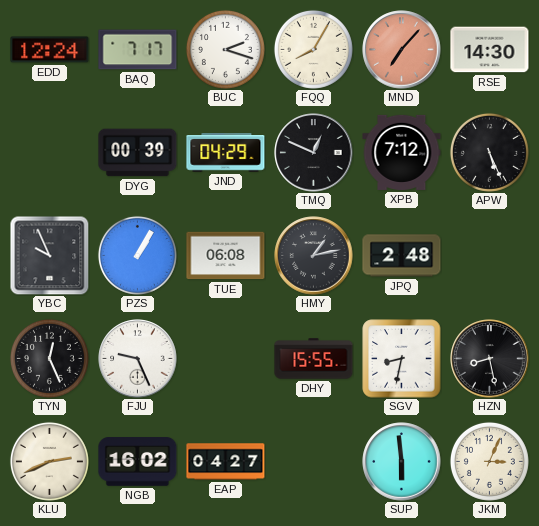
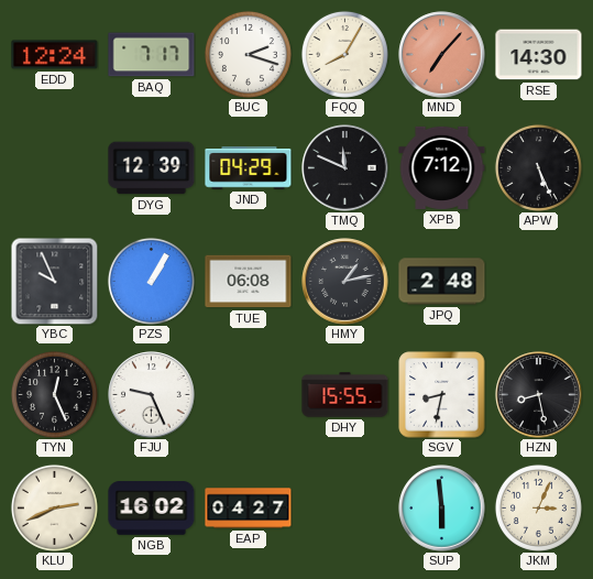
DYG: 00:39 -> 12:39
TMQ: 12:49 -> 11:49
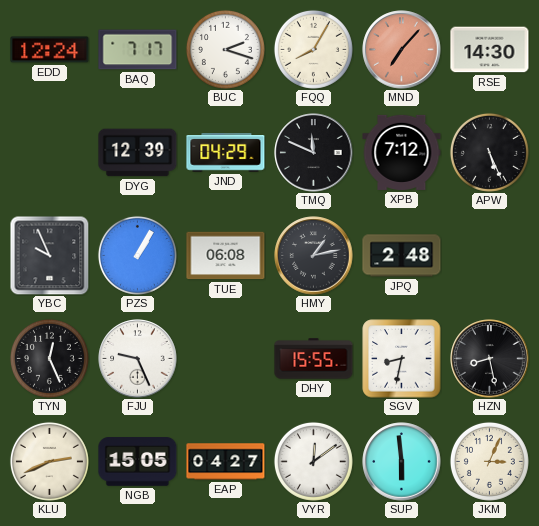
NGB: 16:02 -> 15:05
VYR: none -> 12:09
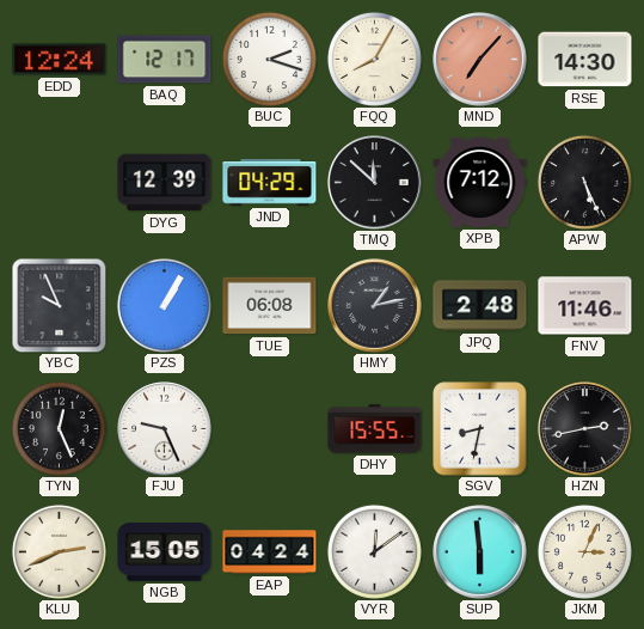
BAQ: 7:17 -> 12:17
TMQ: 11:49 -> 11:52
FNV: none -> 11:46
HZN: 8:28 -> 2:43
EAP: 04:27 -> 04:24
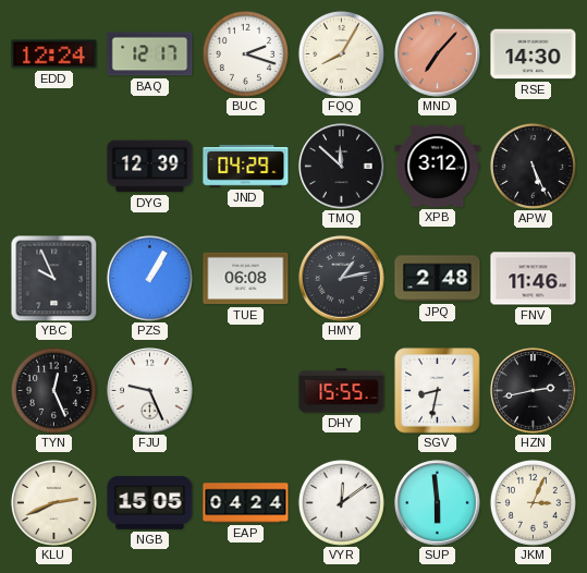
XPB: 7:12 -> 3:12
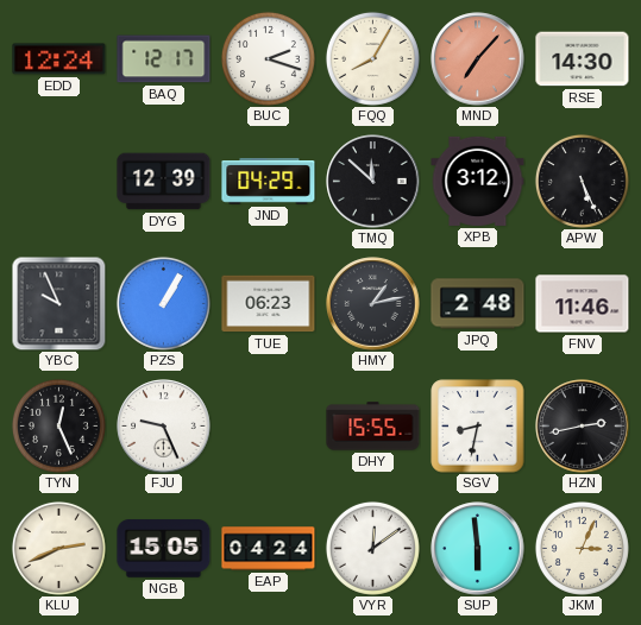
TUE: 06:08 -> 06:23
